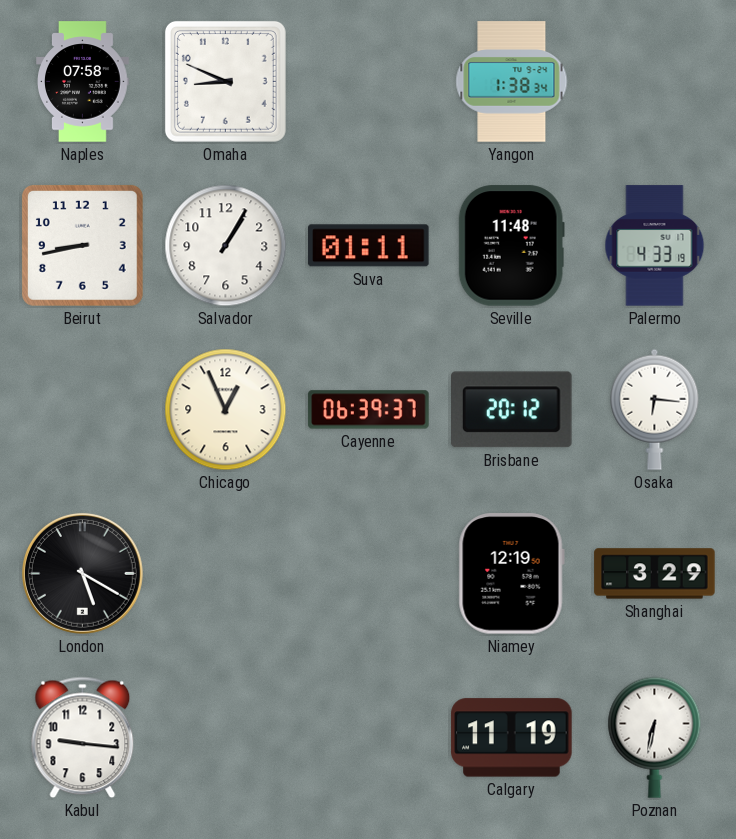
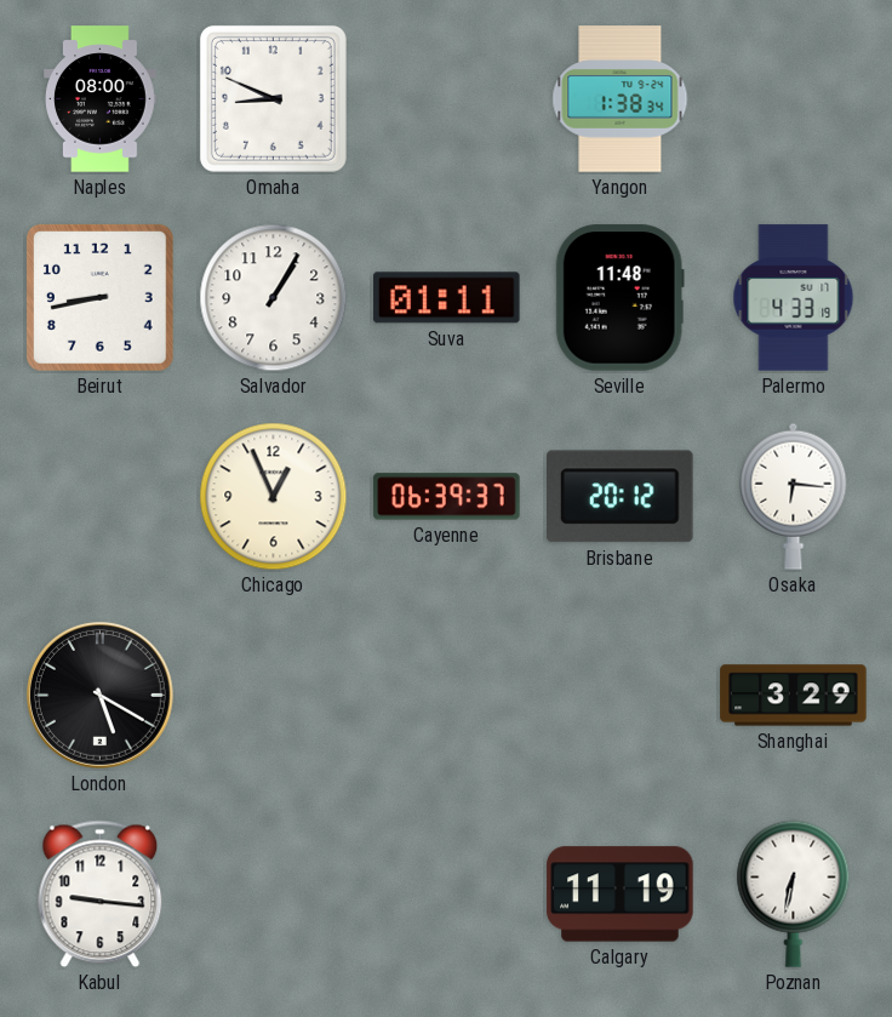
Naples: 07:58 -> 08:00
Niamey: 12:19 -> none
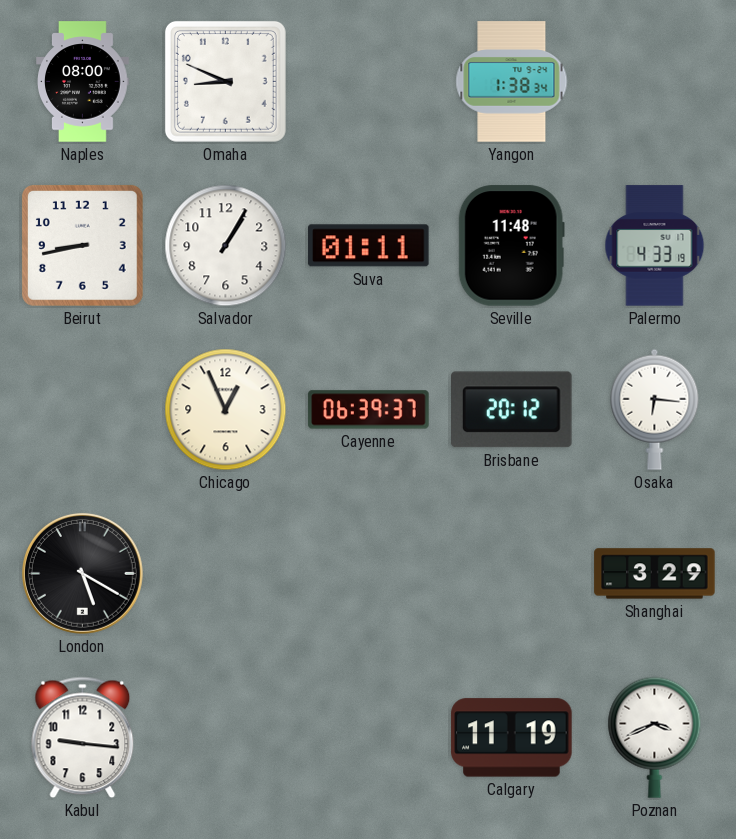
Poznan: 6:32 -> 3:41
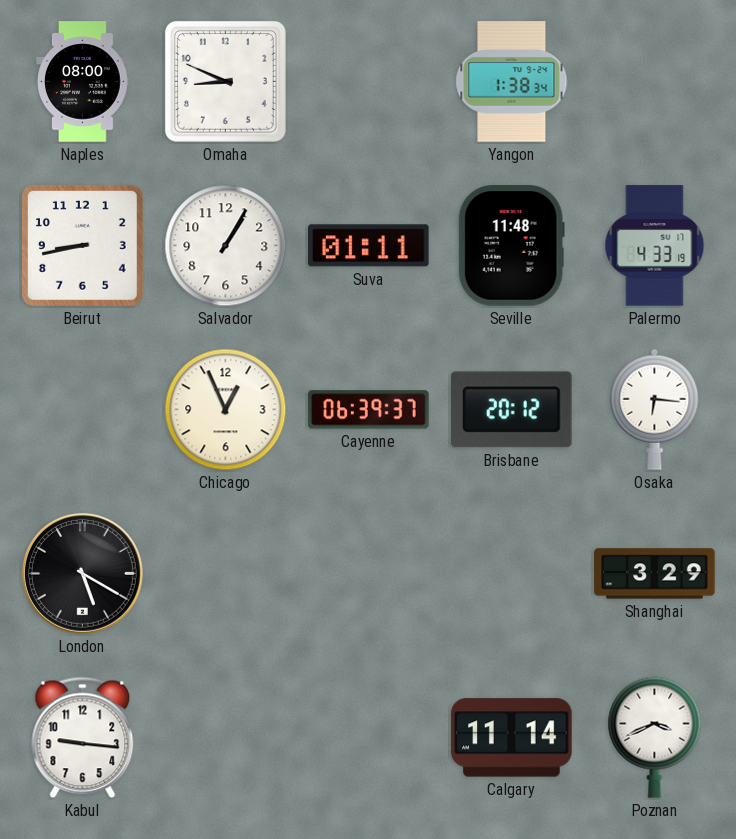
Calgary: 11:19 -> 11:14
